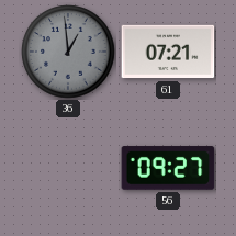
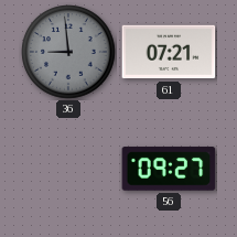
36: 12:59 -> 8:59
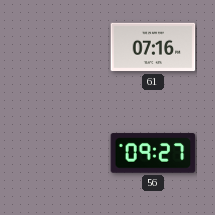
36: 8:59 -> none
61: 07:21 -> 07:16
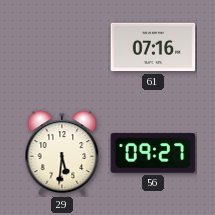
29: none -> 5:31
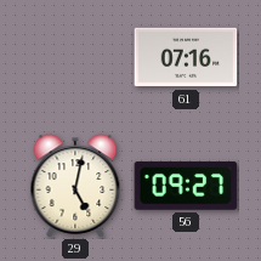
29: 5:31 -> 5:02
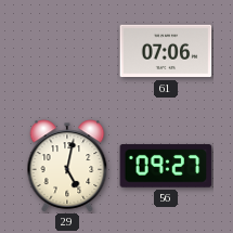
61: 07:16 -> 07:06
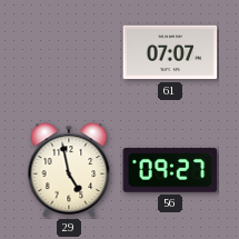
61: 07:06 -> 07:07
29: 5:02 -> 4:58
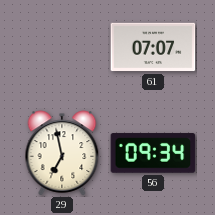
29: 4:58 -> 6:58
56: 09:27 -> 09:34
